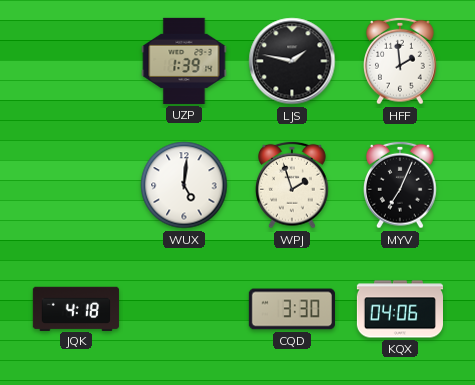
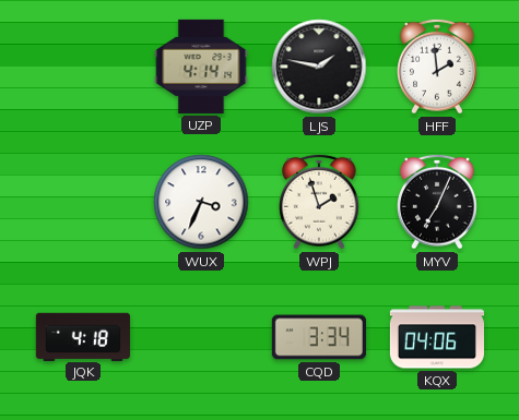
UZP: 1:39 -> 4:14
WUX: 5:01 -> 3:34
CQD: 3:30 -> 3:34
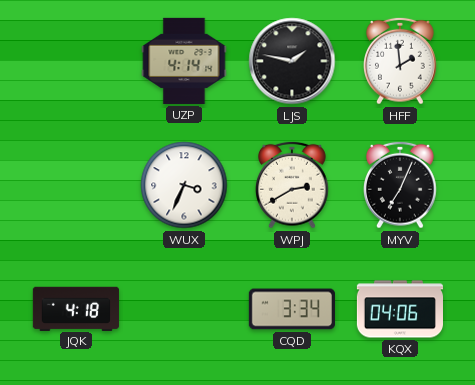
WPJ: 1:57 -> 2:40
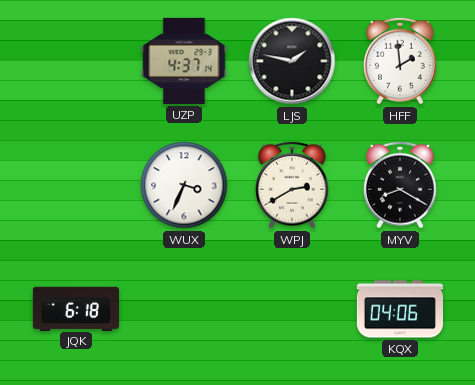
UZP: 4:14 -> 4:37
MYV: 7:04 -> 8:20
JQK: 4:18 -> 6:18
CQD: 3:34 -> none
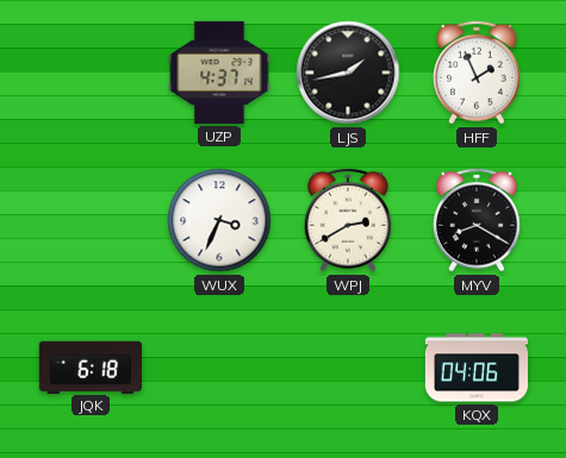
LJS: 1:47 -> 1:43
HFF: 1:59 -> 1:56
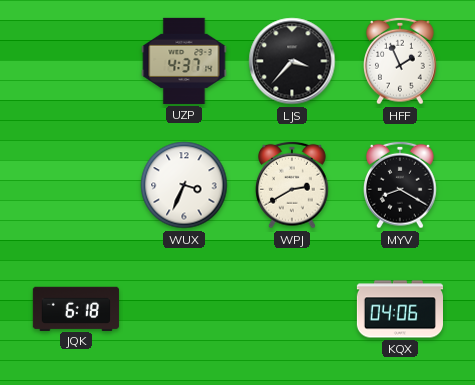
LJS: 1:43 -> 3:37
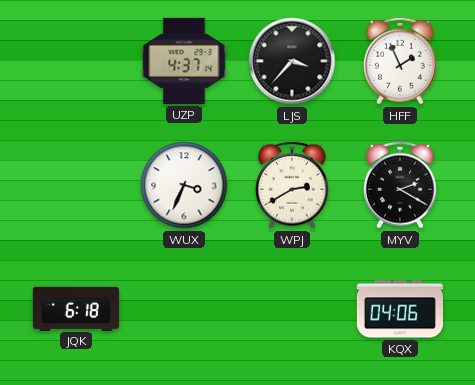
MYV: 8:20 -> 2:20
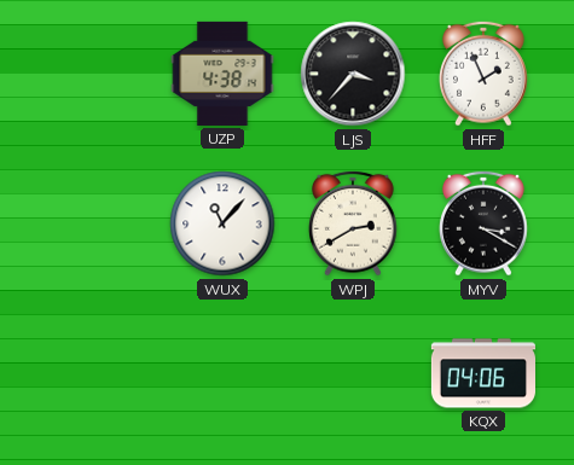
UZP: 4:37 -> 4:38
WUX: 3:34 -> 11:07
MYV: 2:20 -> 3:20
JQK: 6:18 -> none
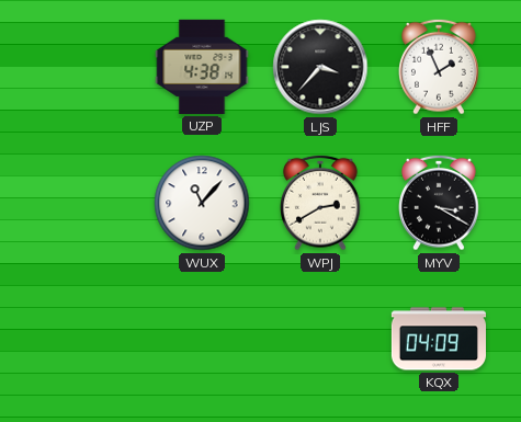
KQX: 04:06 -> 04:09
